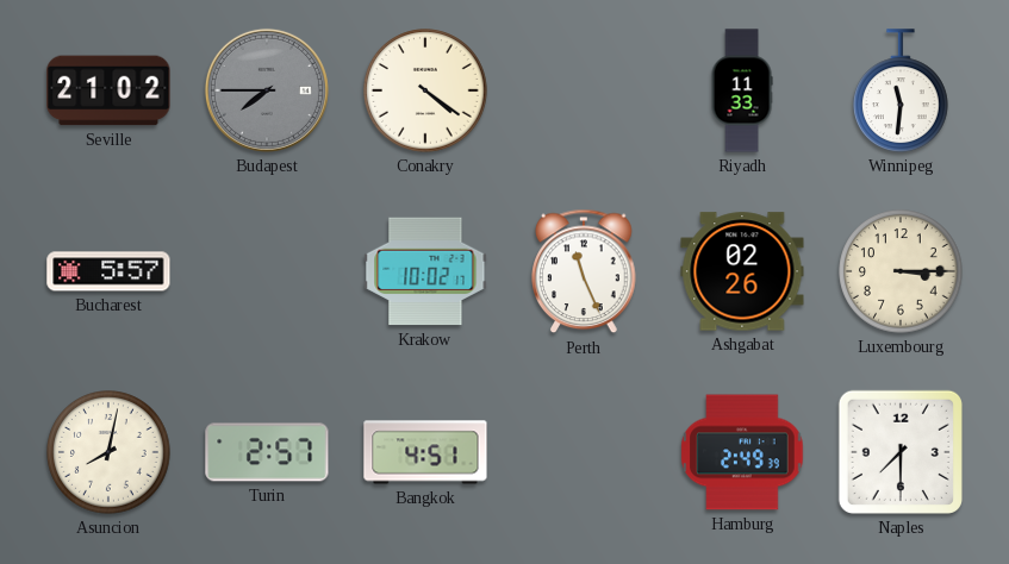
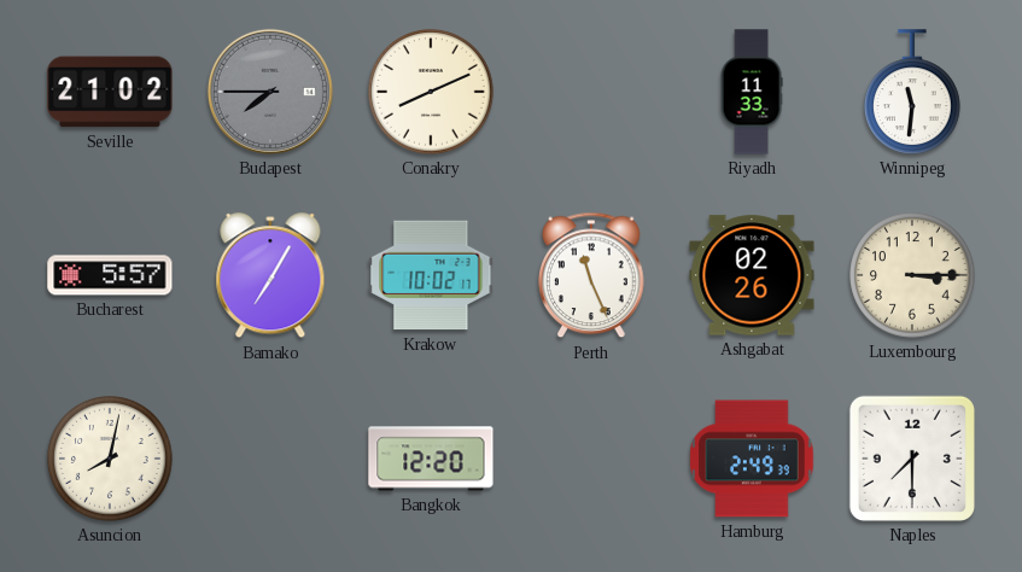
Conakry: 4:21 -> 8:11
Bamako: none -> 7:05
Turin: 2:57 -> none
Bangkok: 4:51 -> 12:20
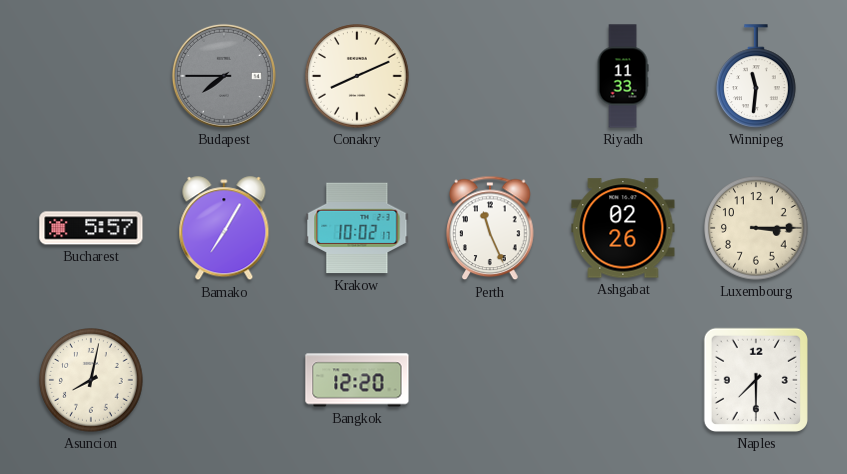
Seville: 21:02 -> none
Hamburg: 2:49 -> none
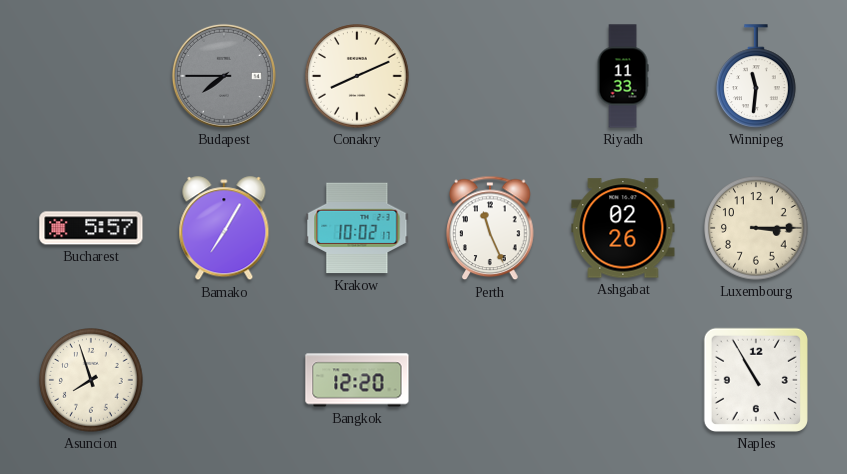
Asuncion: 8:02 -> 7:57
Naples: 7:30 -> 10:55
